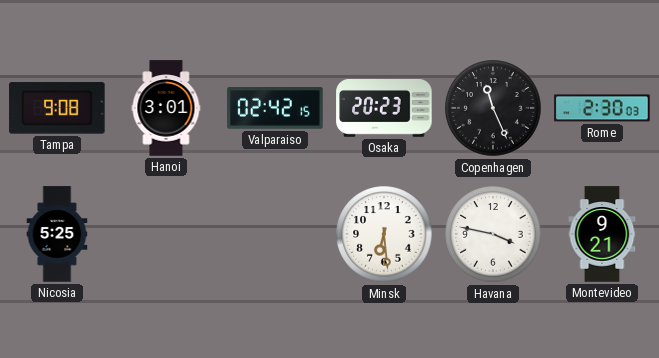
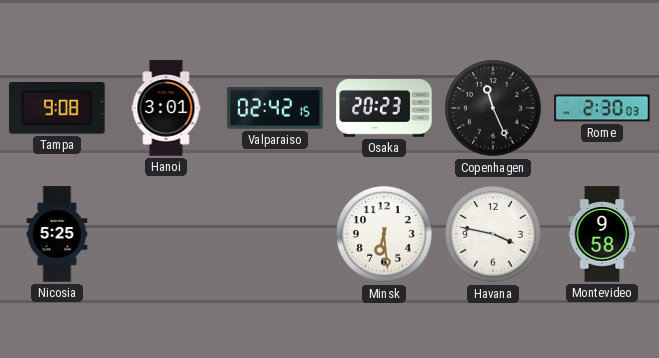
Montevideo: 9:21 -> 9:58
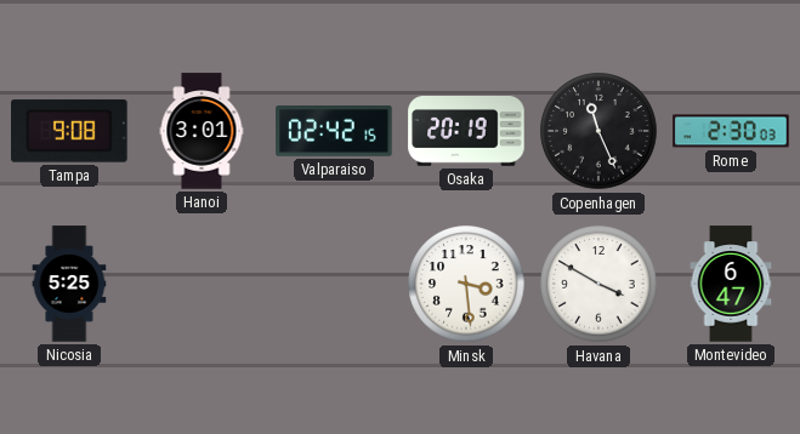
Osaka: 20:23 -> 20:19
Minsk: 6:29 -> 3:29
Havana: 3:47 -> 3:50
Montevideo: 9:58 -> 6:47
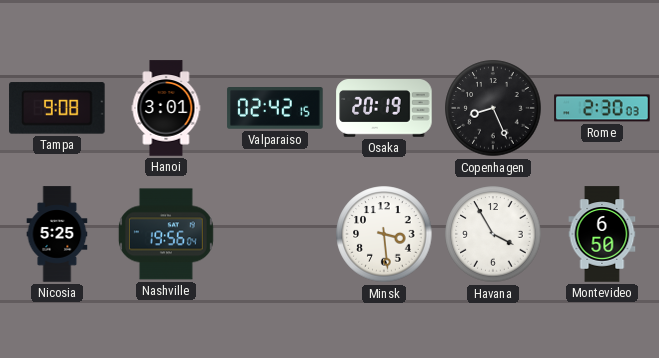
Copenhagen: 11:26 -> 8:26
Nashville: none -> 19:56
Havana: 3:50 -> 3:55
Montevideo: 6:47 -> 6:50
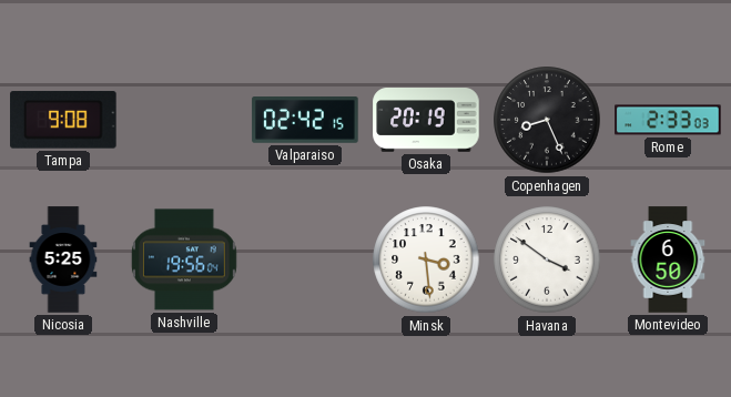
Hanoi: 3:01 -> none
Rome: 2:30 -> 2:33
Havana: 3:55 -> 3:51
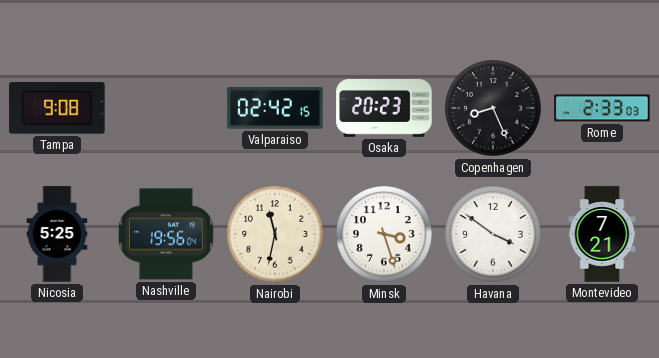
Osaka: 20:19 -> 20:23
Nairobi: none -> 11:32
Minsk: 3:29 -> 3:27
Montevideo: 6:50 -> 7:21
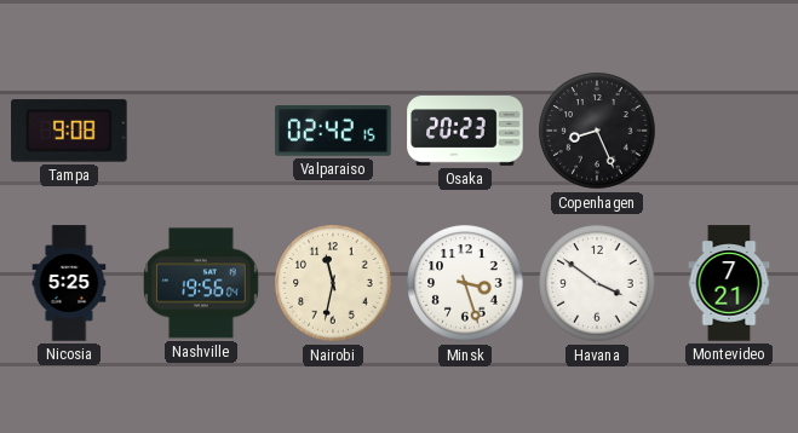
Rome: 2:33 -> none
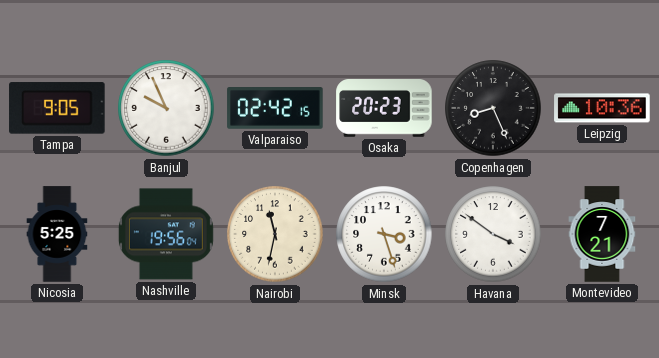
Tampa: 9:08 -> 9:05
Banjul: none -> 9:56
Leipzig: none -> 10:36
